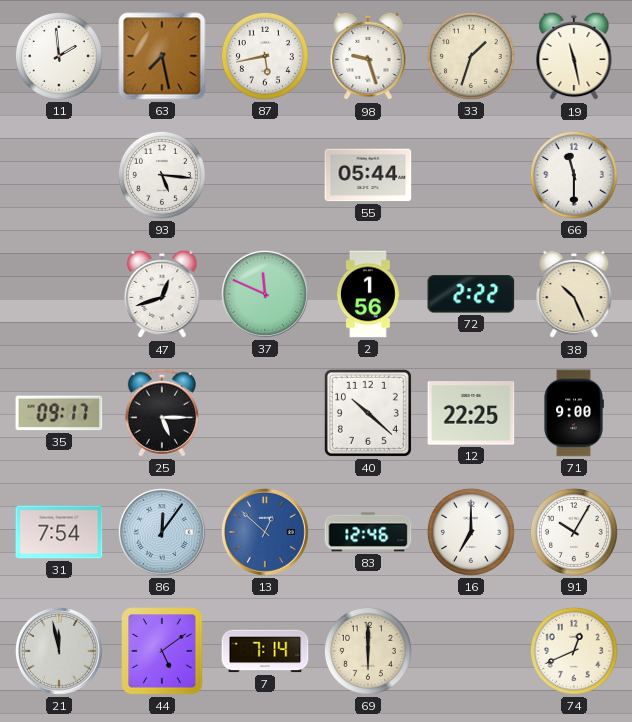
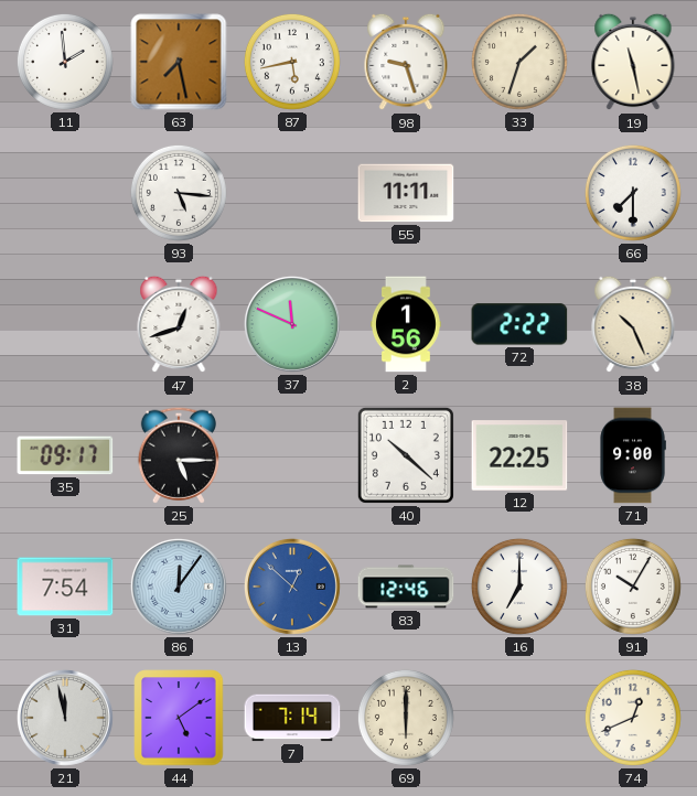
55: 05:44 -> 11:11
66: 11:30 -> 7:30
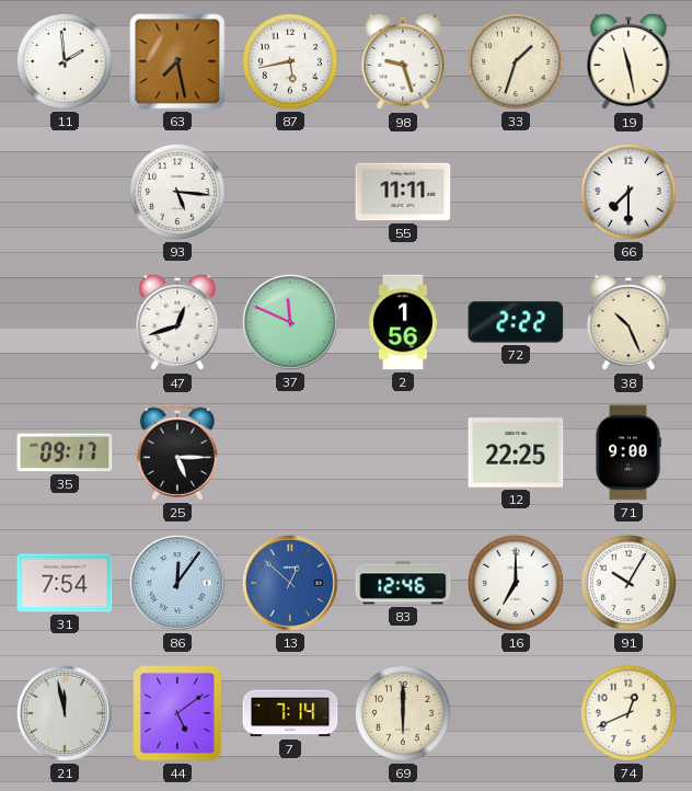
40: 10:22 -> none
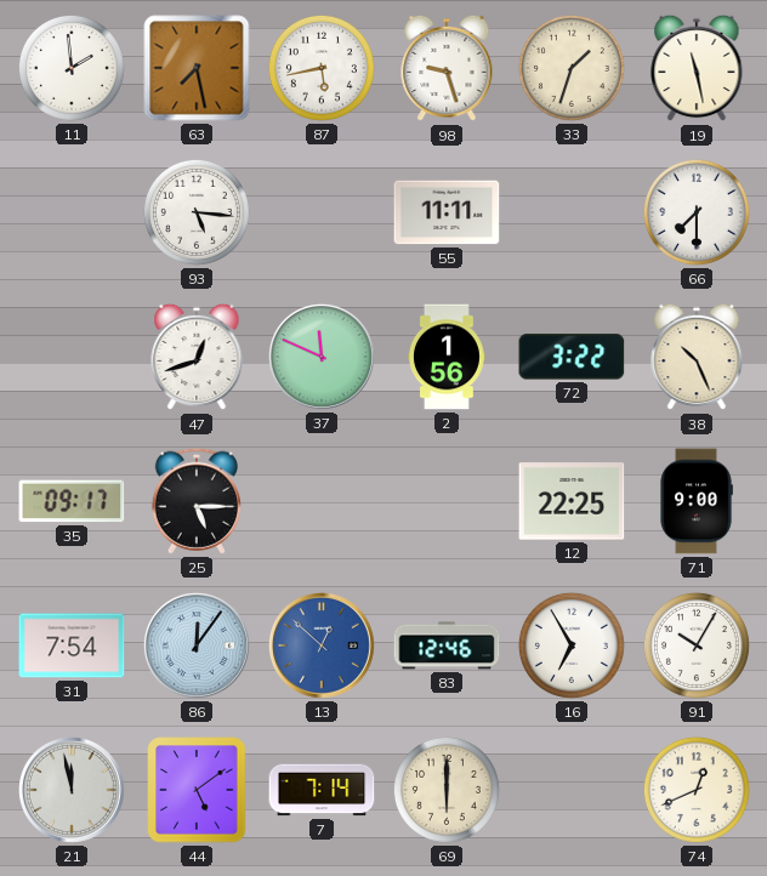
72: 2:22 -> 3:22
16: 7:00 -> 6:55
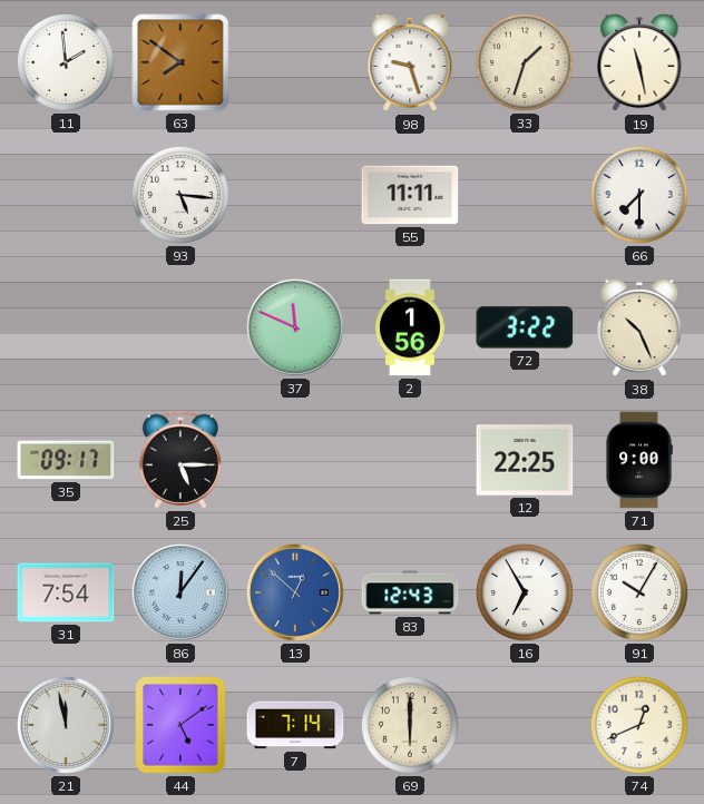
63: 7:28 -> 7:51
87: 5:43 -> none
47: 12:42 -> none
83: 12:46 -> 12:43
